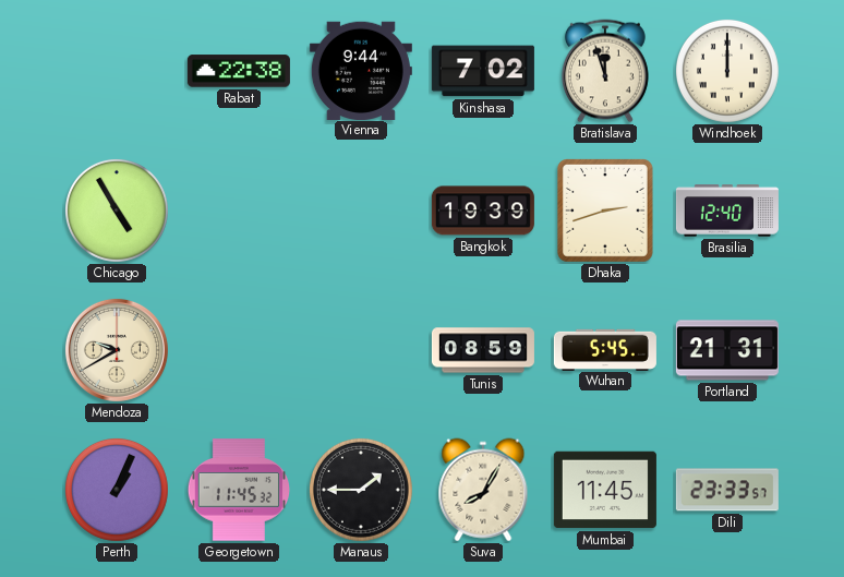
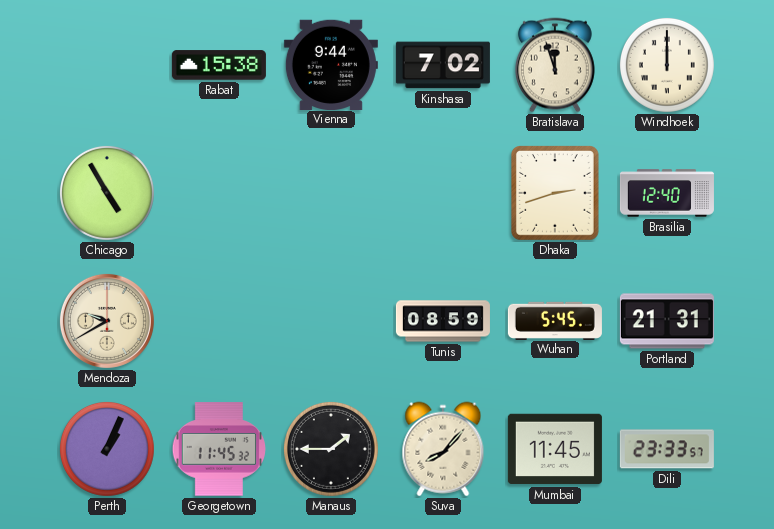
Rabat: 22:38 -> 15:38
Bangkok: 19:39 -> none
Suva: 8:05 -> 8:07
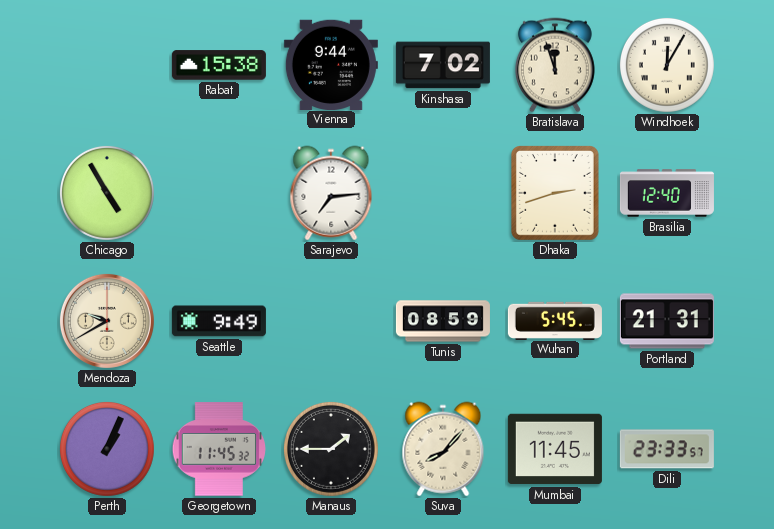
Windhoek: 12:00 -> 12:05
Sarajevo: none -> 7:14
Seattle: none -> 9:49
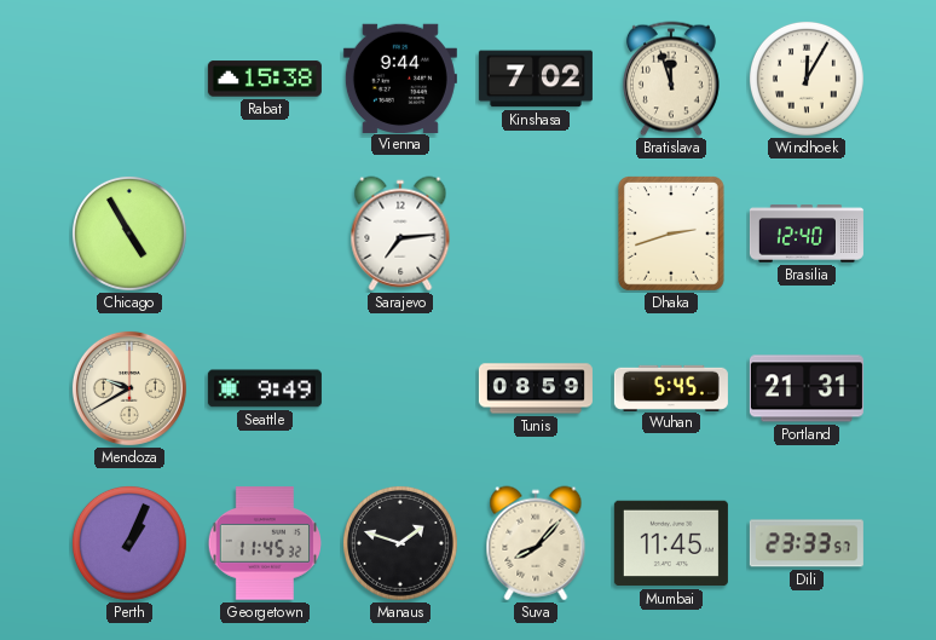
Manaus: 1:45 -> 1:48
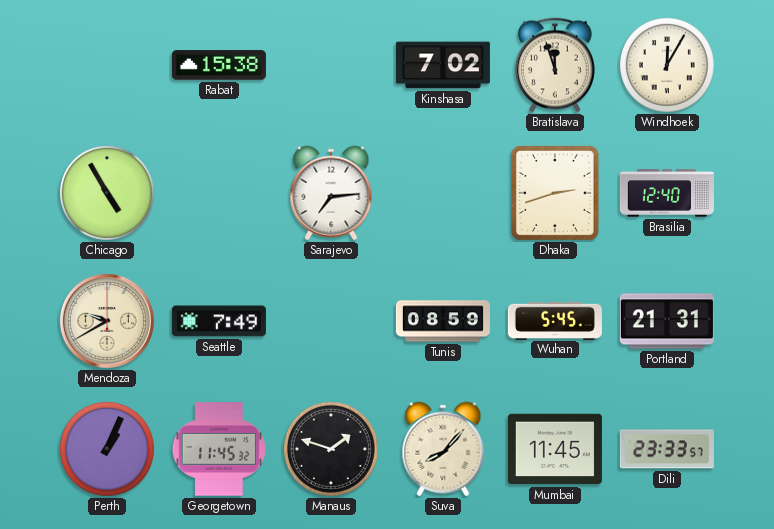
Vienna: 9:44 -> none
Seattle: 9:49 -> 7:49
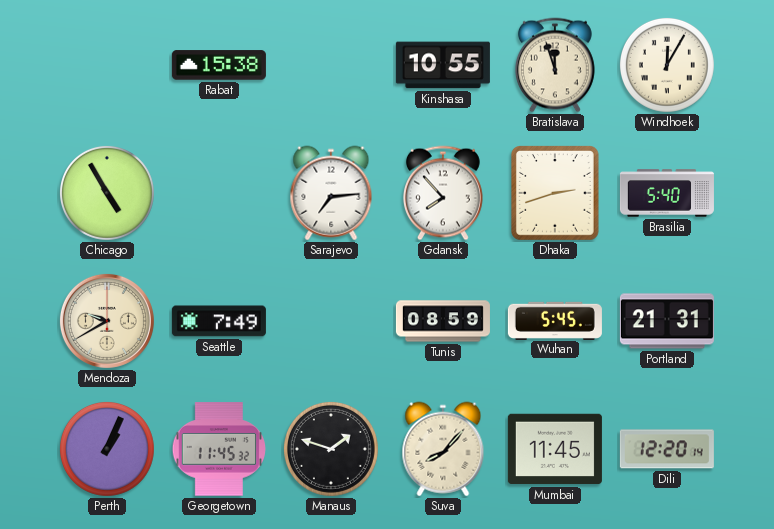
Kinshasa: 7:02 -> 10:55
Gdansk: none -> 7:53
Brasilia: 12:40 -> 5:40
Dili: 23:33 -> 12:20
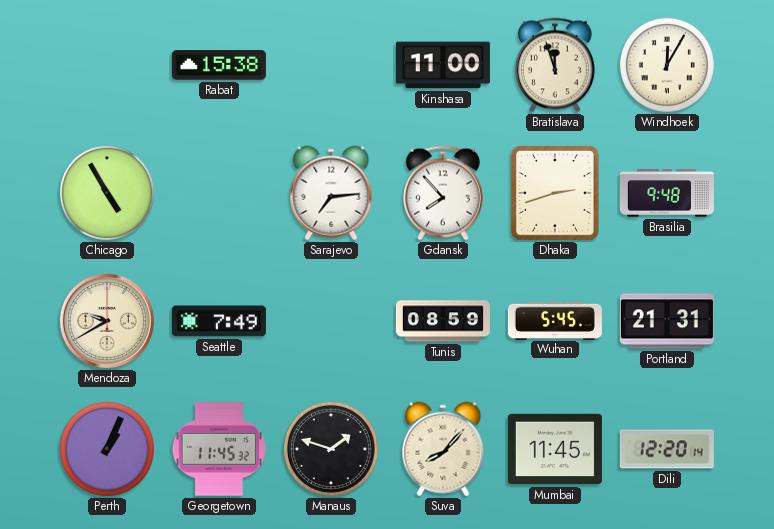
Kinshasa: 10:55 -> 11:00
Brasilia: 5:40 -> 9:48
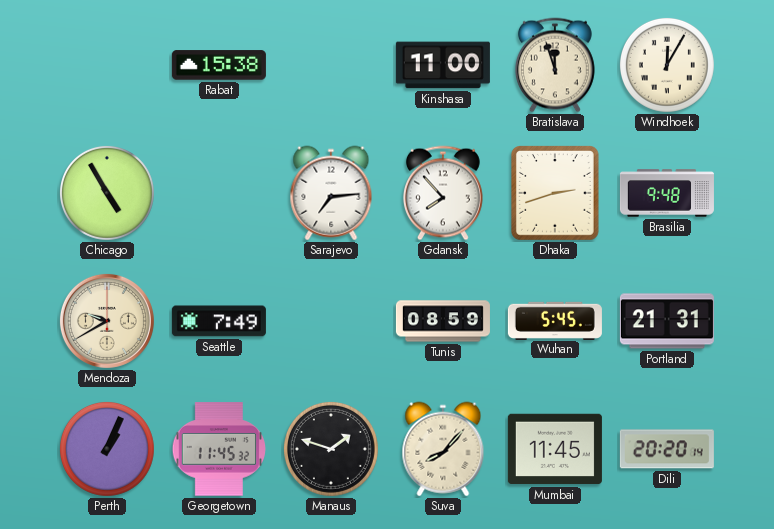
Dili: 12:20 -> 20:20
